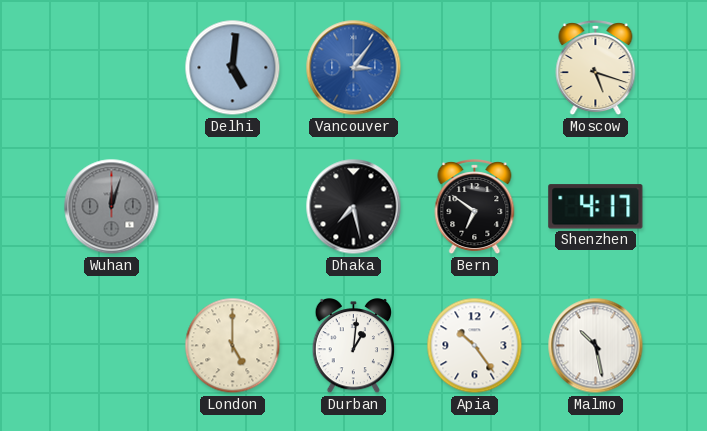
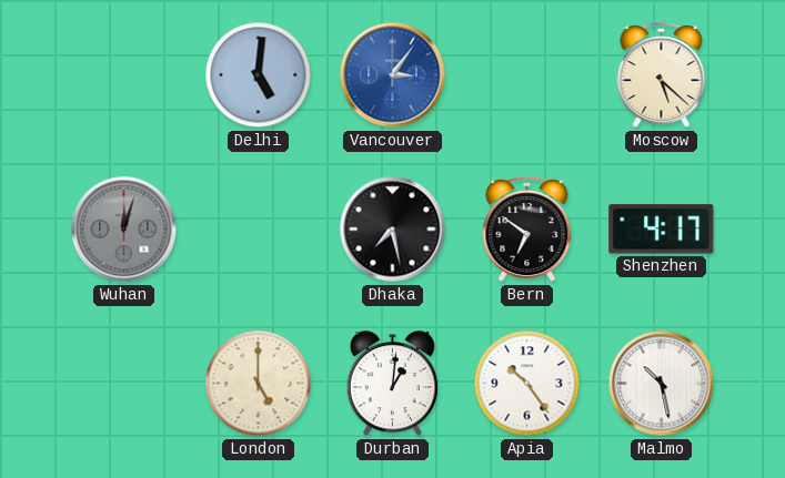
Moscow: 5:18 -> 5:22
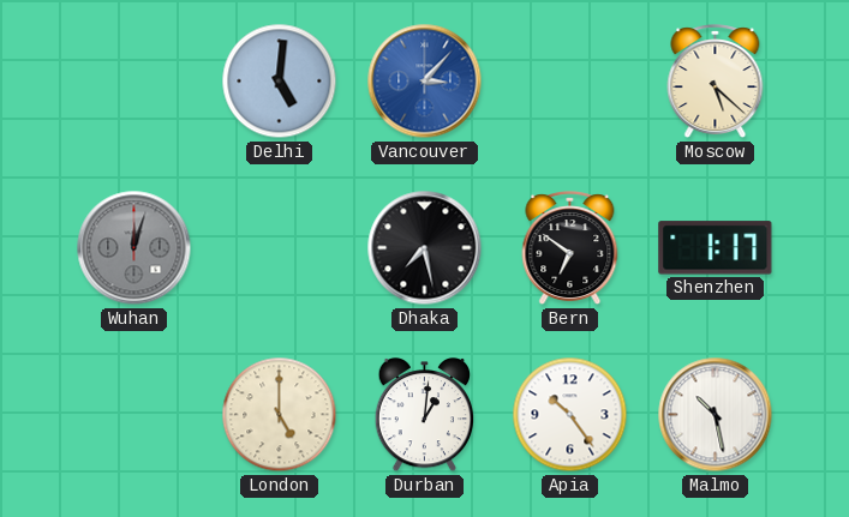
Vancouver: 3:06 -> 3:07
Shenzhen: 4:17 -> 1:17
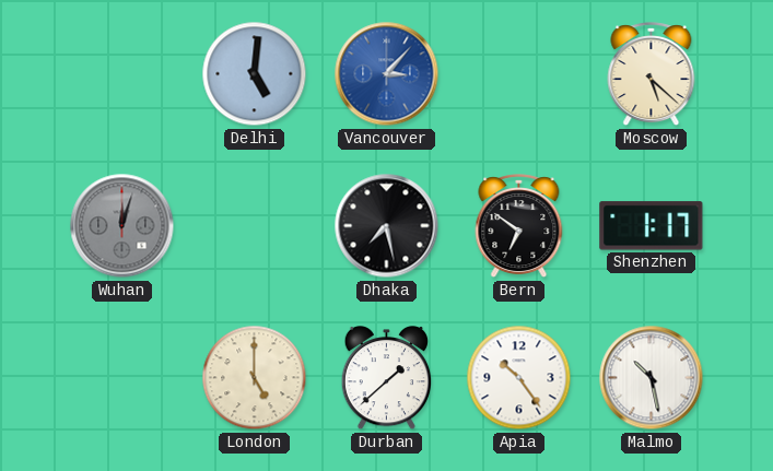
Durban: 1:01 -> 1:38
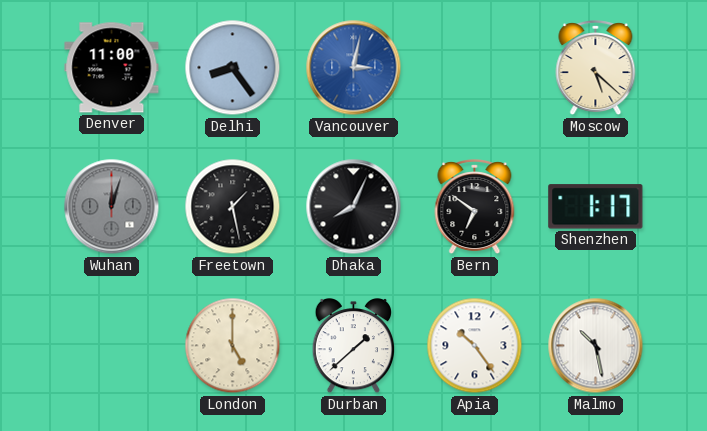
Denver: none -> 11:00
Delhi: 5:01 -> 8:24
Vancouver: 3:07 -> 3:02
Freetown: none -> 1:28
Dhaka: 7:28 -> 8:04
